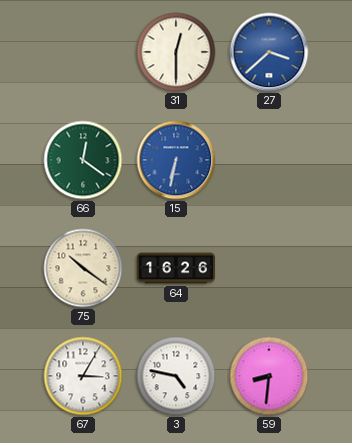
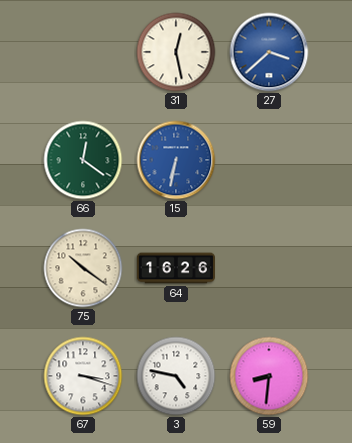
31: 12:30 -> 12:28
67: 3:05 -> 3:18
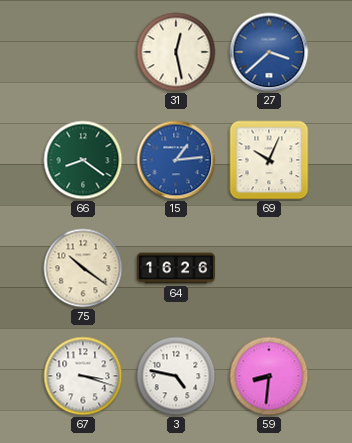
66: 12:21 -> 8:21
15: 6:32 -> 1:14
69: none -> 10:04
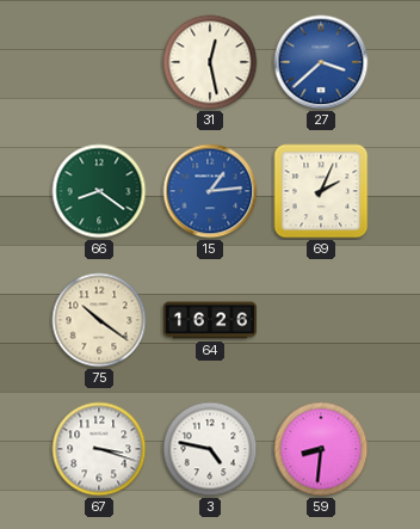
69: 10:04 -> 2:04
